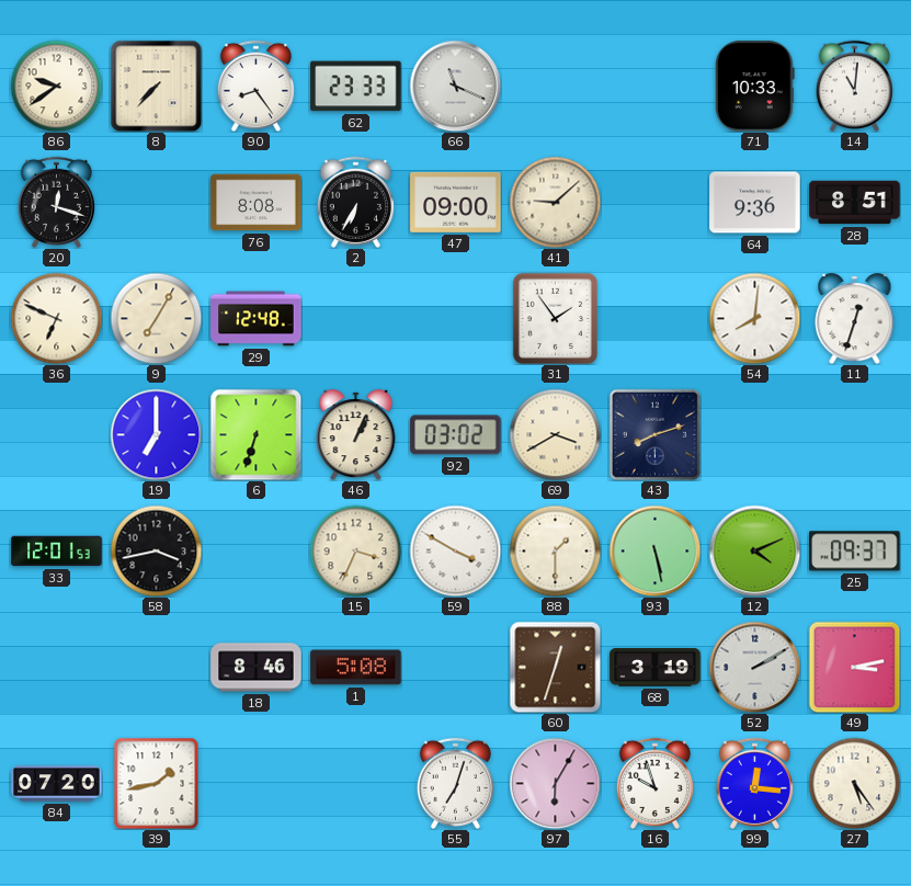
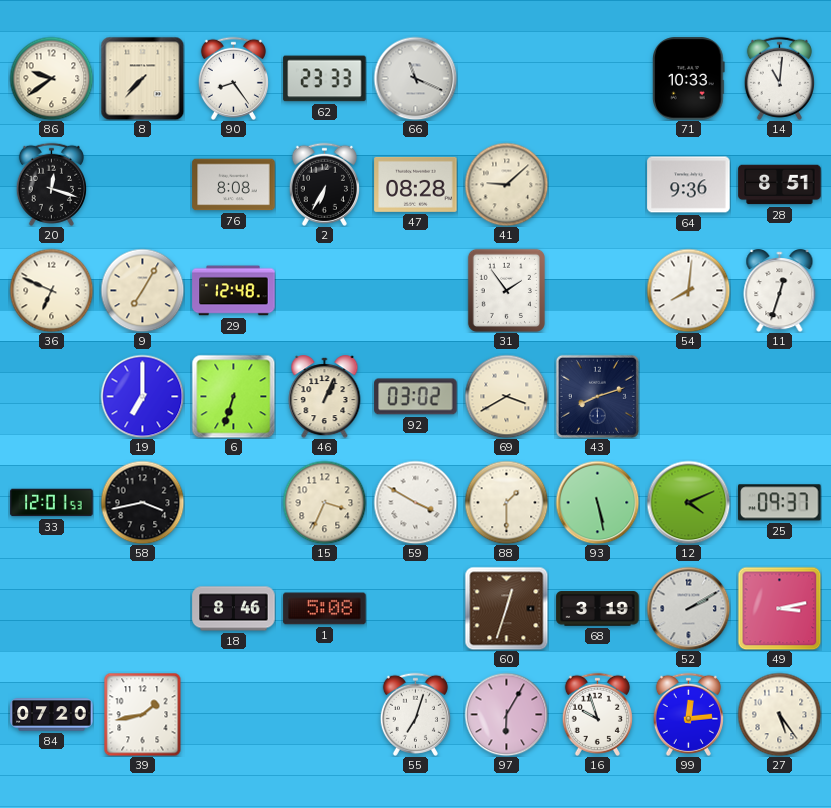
47: 09:00 -> 08:28
99: 12:16 -> 12:14
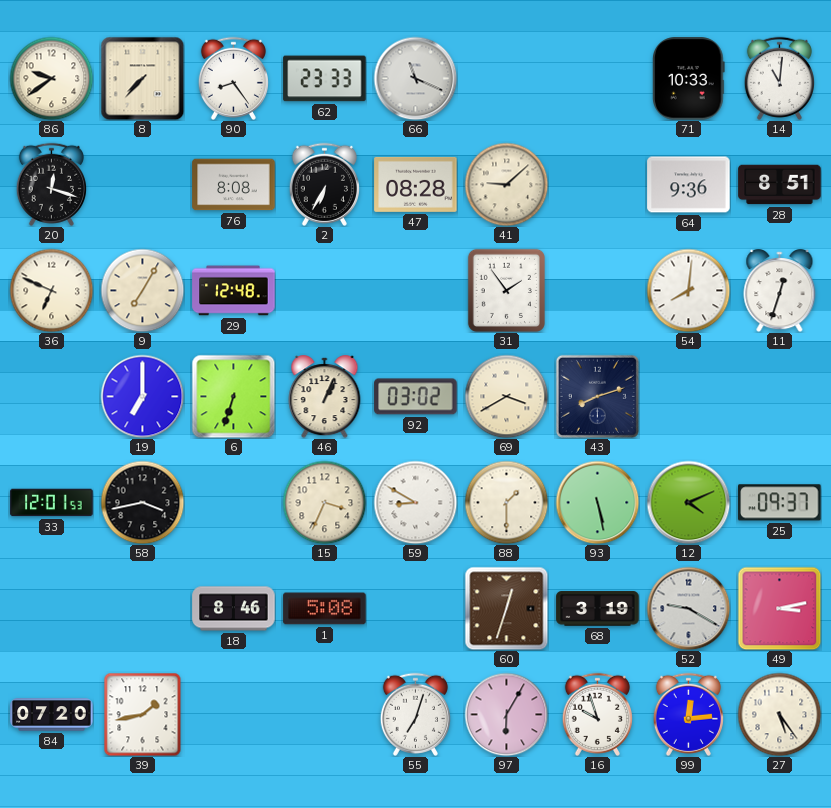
59: 3:50 -> 8:50
52: 2:10 -> 9:20
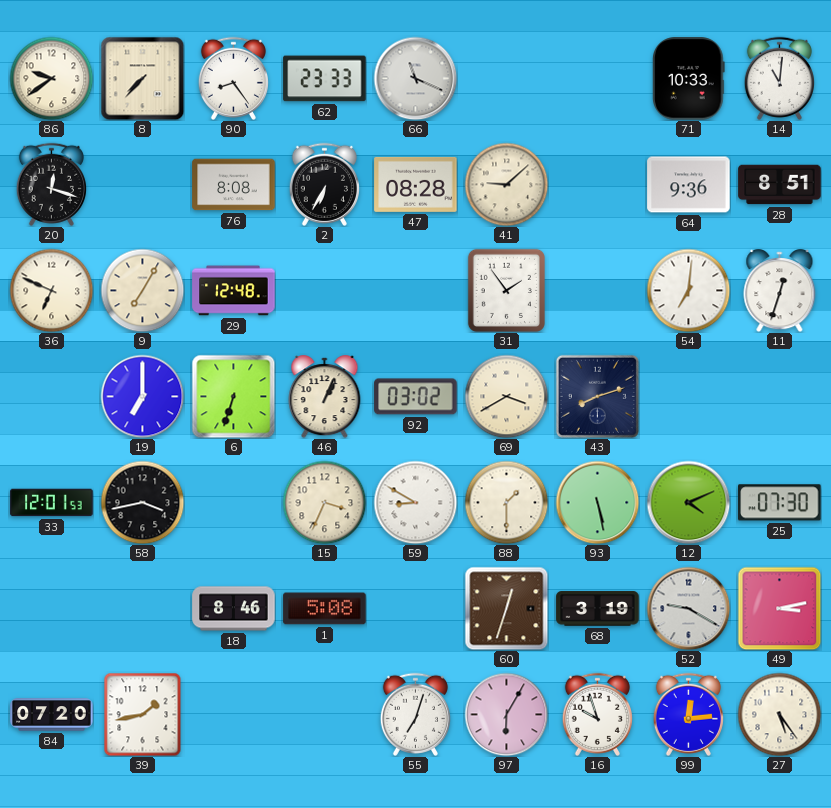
54: 8:01 -> 7:01
25: 09:37 -> 07:30
